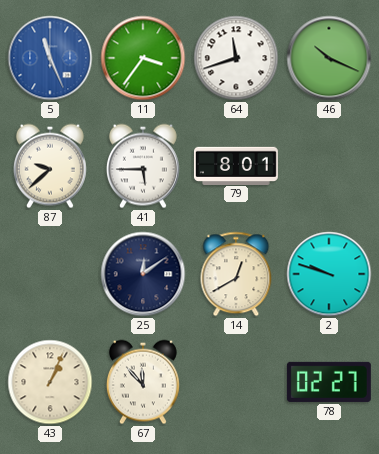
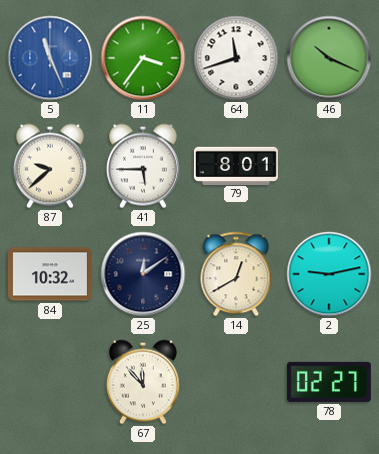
84: none -> 10:32
2: 9:48 -> 9:13
43: 1:04 -> none
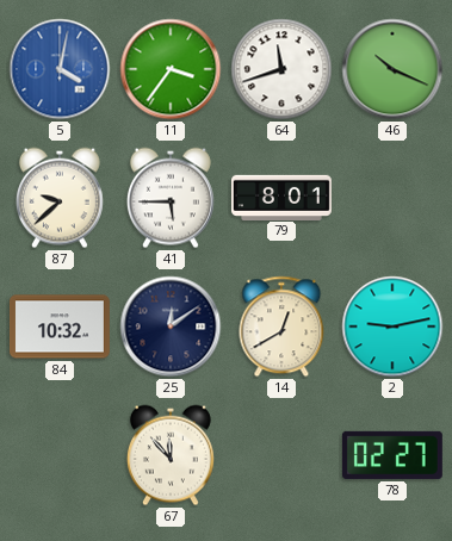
5: 11:26 -> 4:02
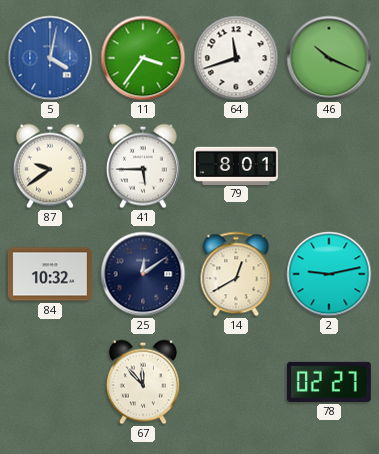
87: 9:38 -> 9:39
